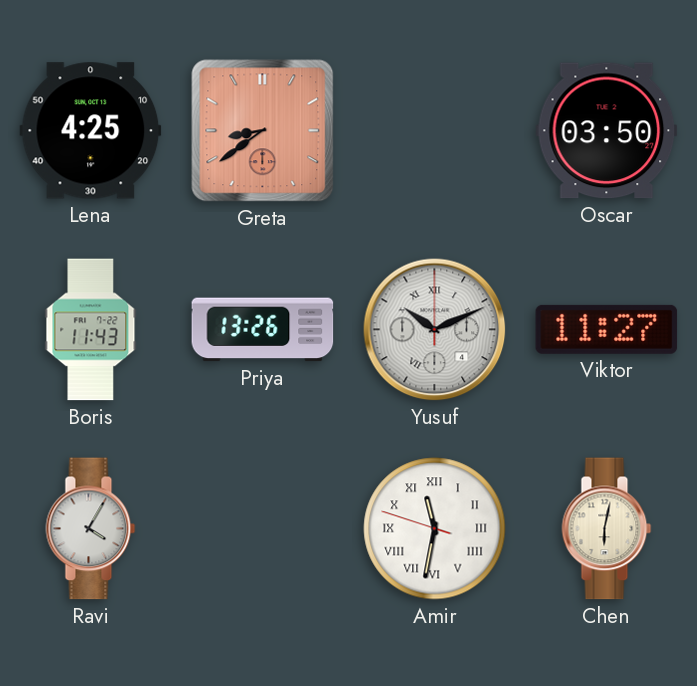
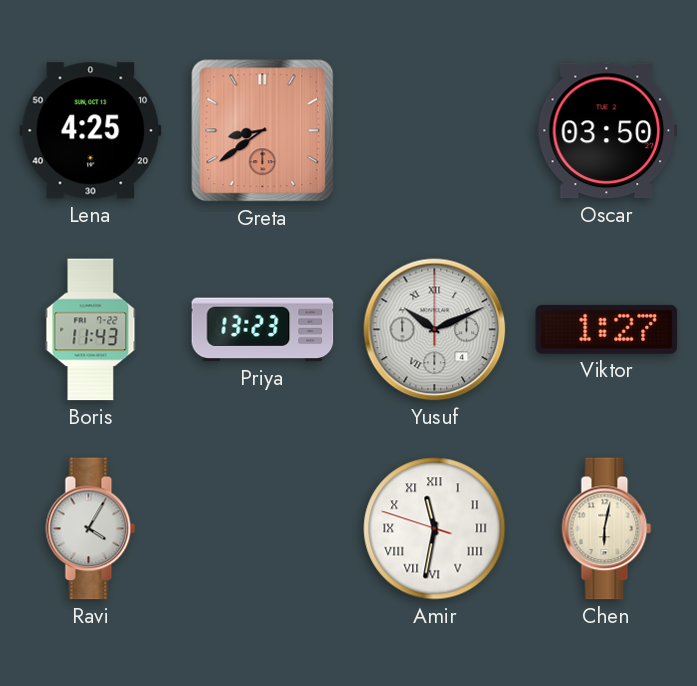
Priya: 13:26 -> 13:23
Viktor: 11:27 -> 1:27
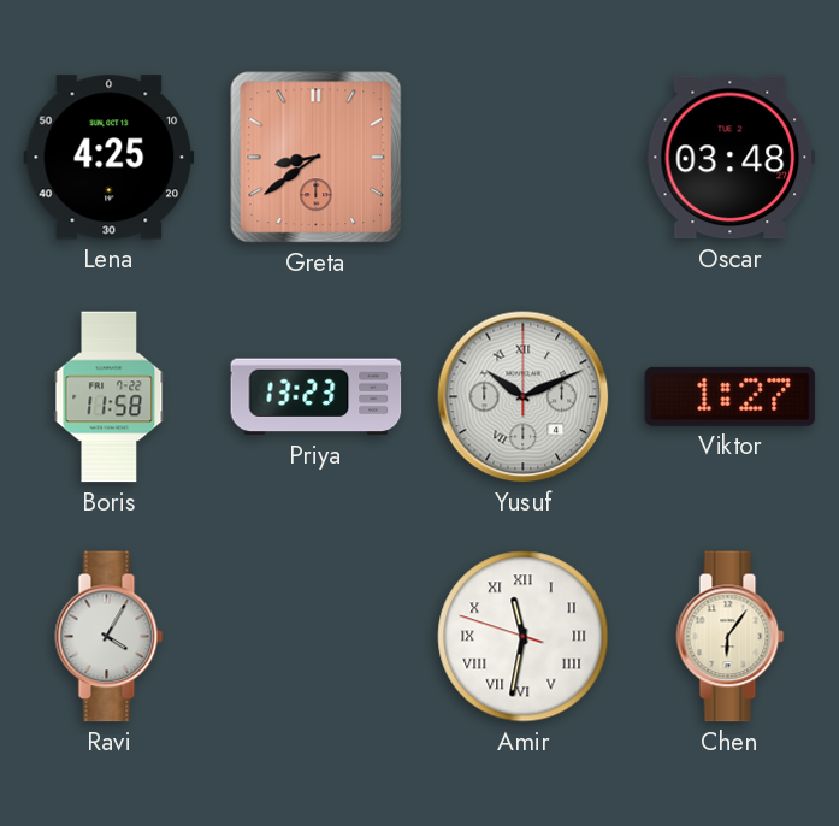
Oscar: 03:50 -> 03:48
Boris: 11:43 -> 11:58
Chen: 6:02 -> 6:06
